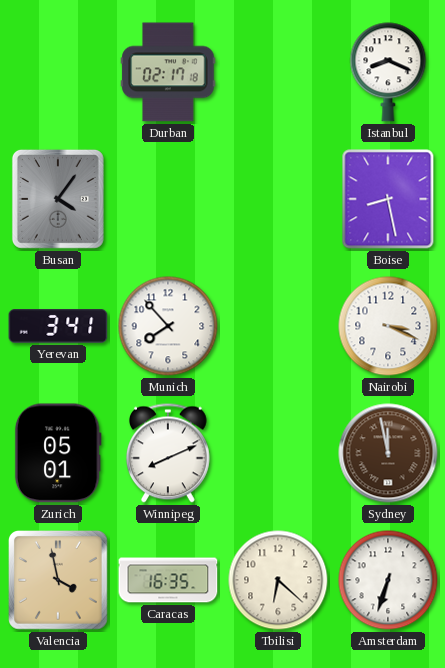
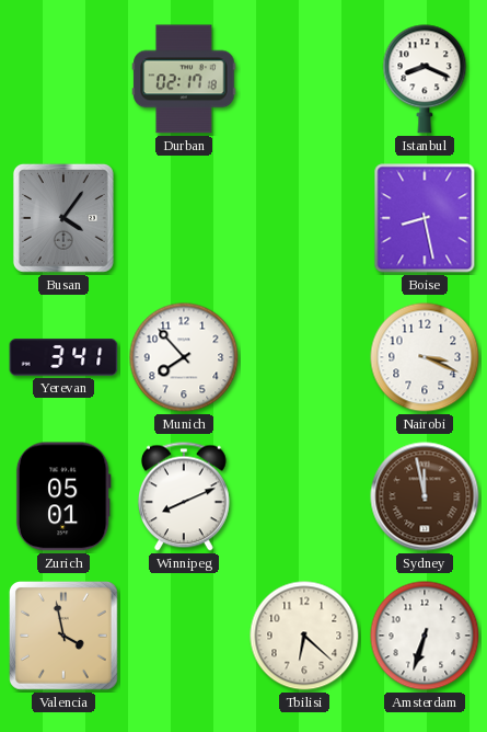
Caracas: 16:35 -> none
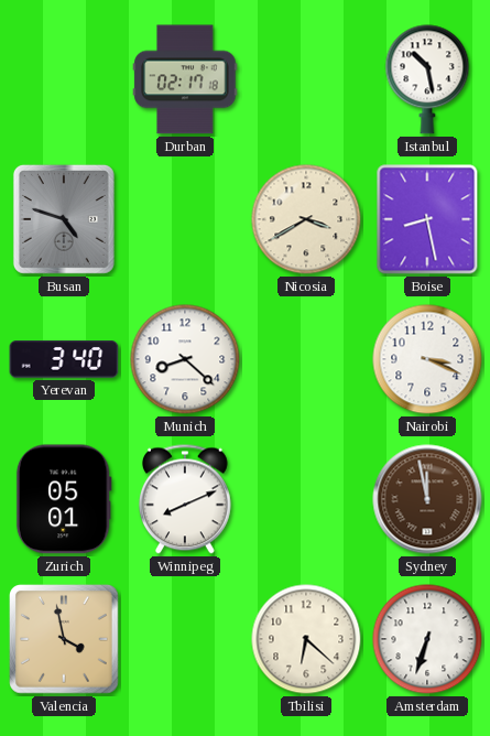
Istanbul: 8:19 -> 10:28
Busan: 4:06 -> 4:48
Nicosia: none -> 3:40
Yerevan: 3:41 -> 3:40
Munich: 7:53 -> 8:22
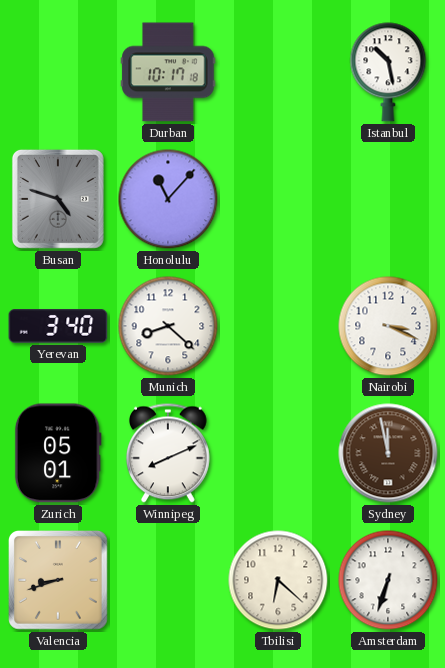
Durban: 02:17 -> 10:17
Honolulu: none -> 11:07
Nicosia: 3:40 -> none
Boise: 8:28 -> none
Valencia: 3:58 -> 8:42
